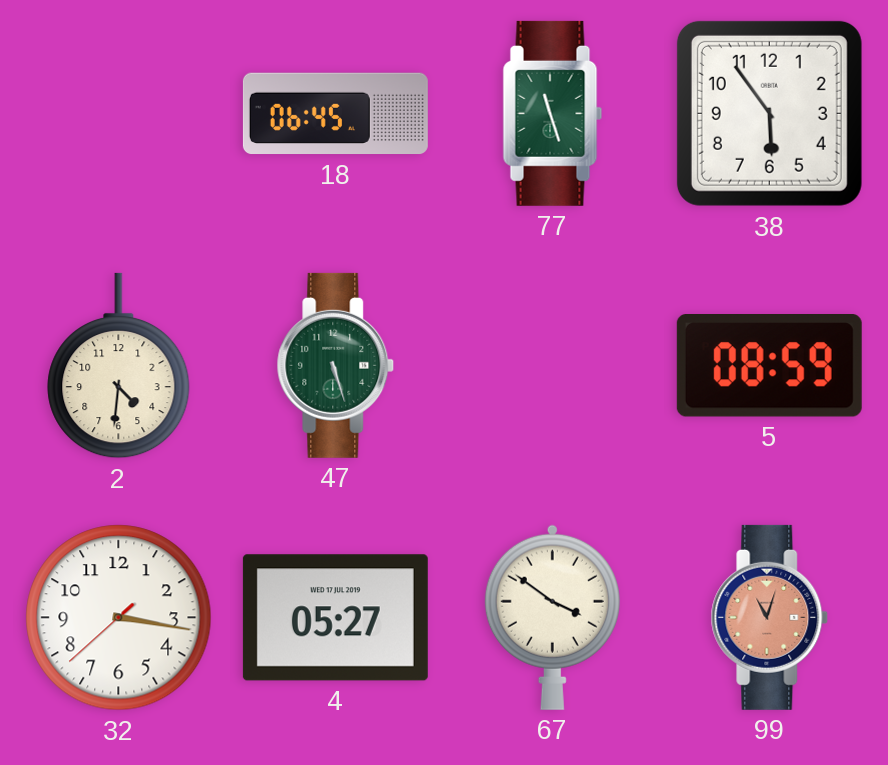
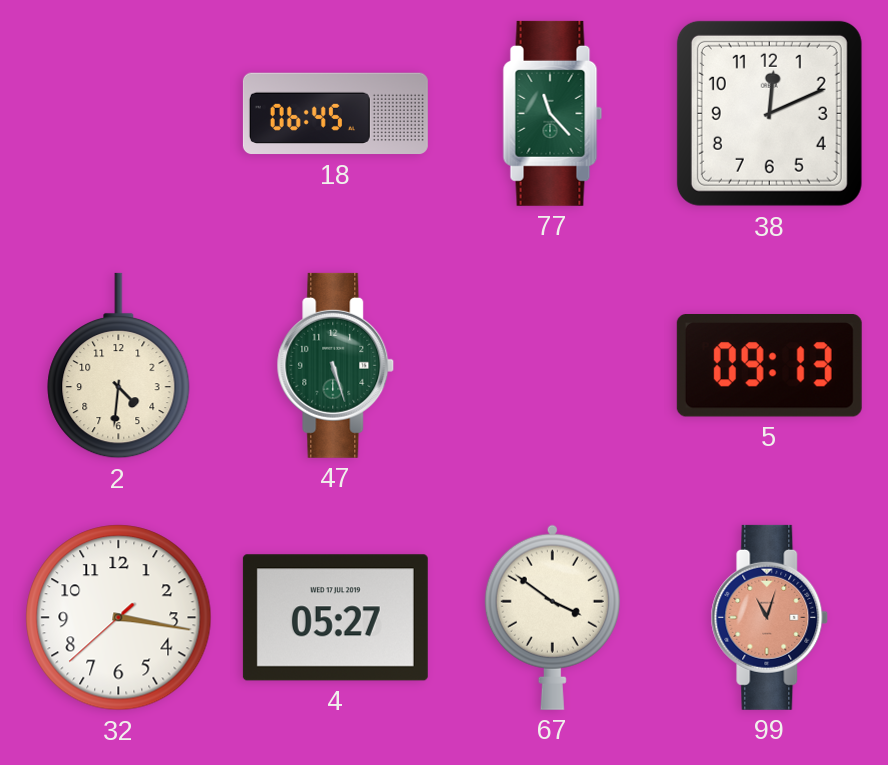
77: 11:27 -> 11:23
38: 5:54 -> 12:11
5: 08:59 -> 09:13
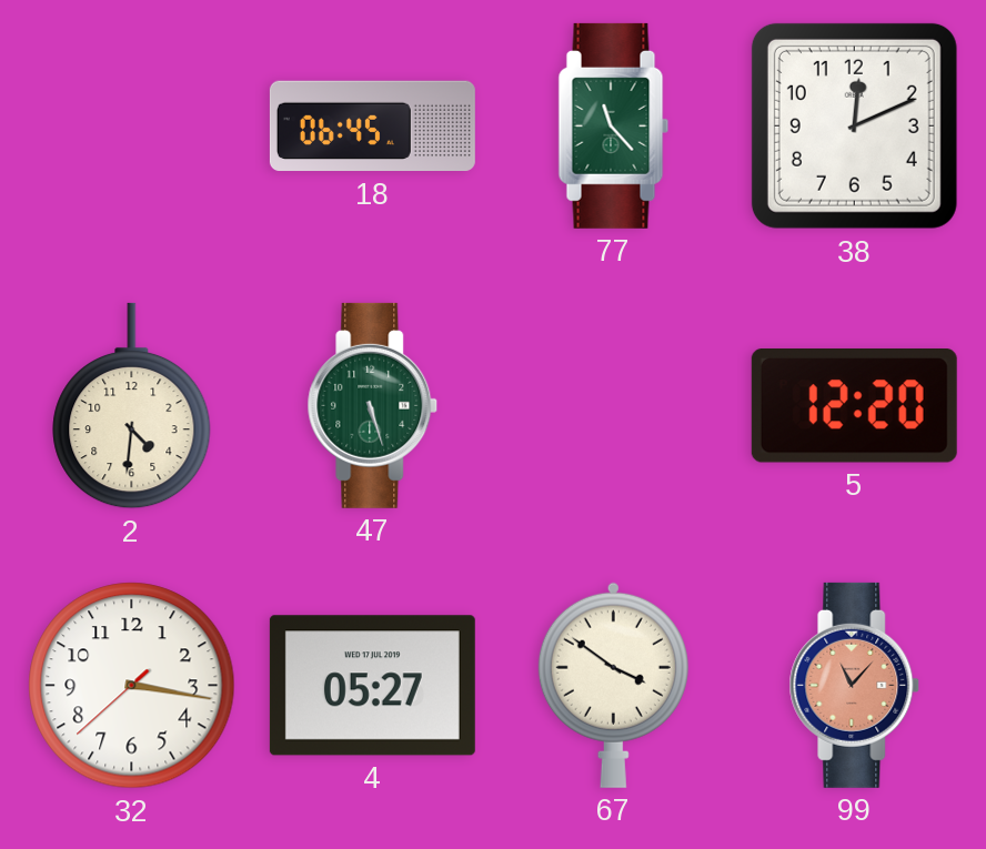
5: 09:13 -> 12:20
99: 11:03 -> 11:07
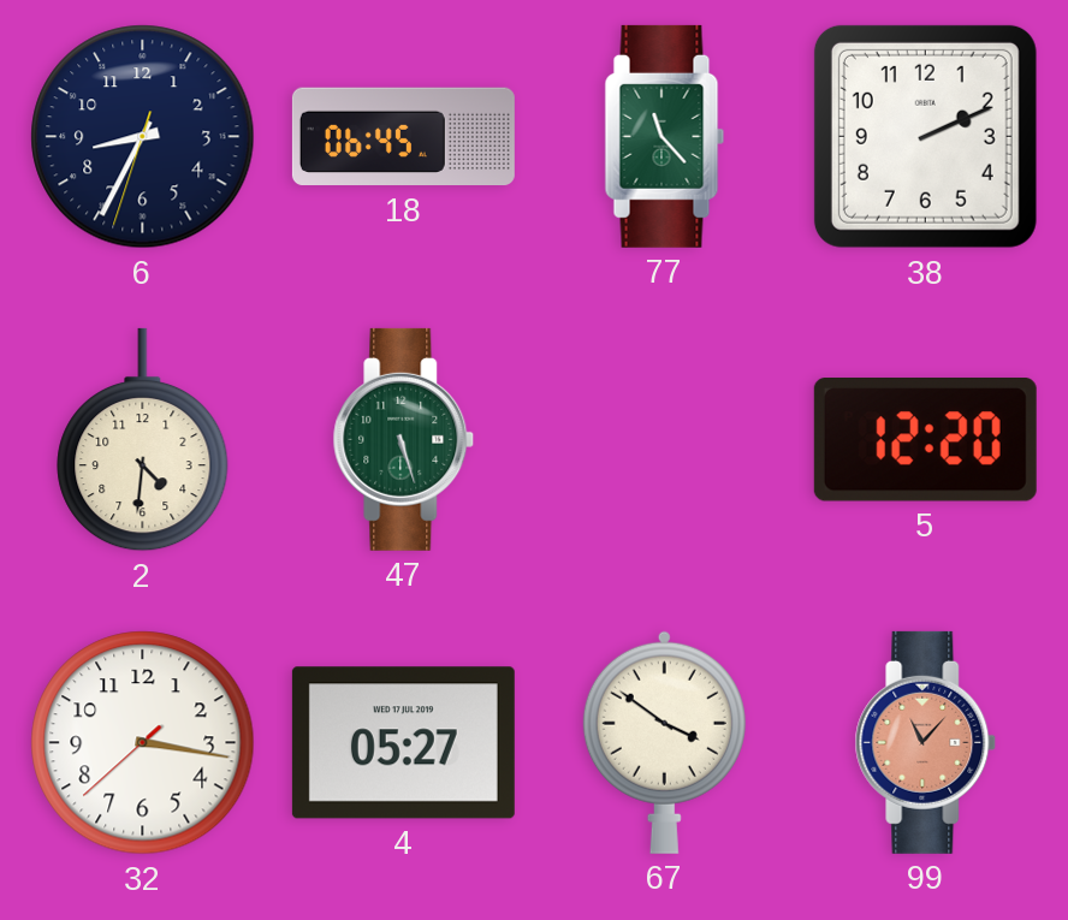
6: none -> 8:34
38: 12:11 -> 2:11
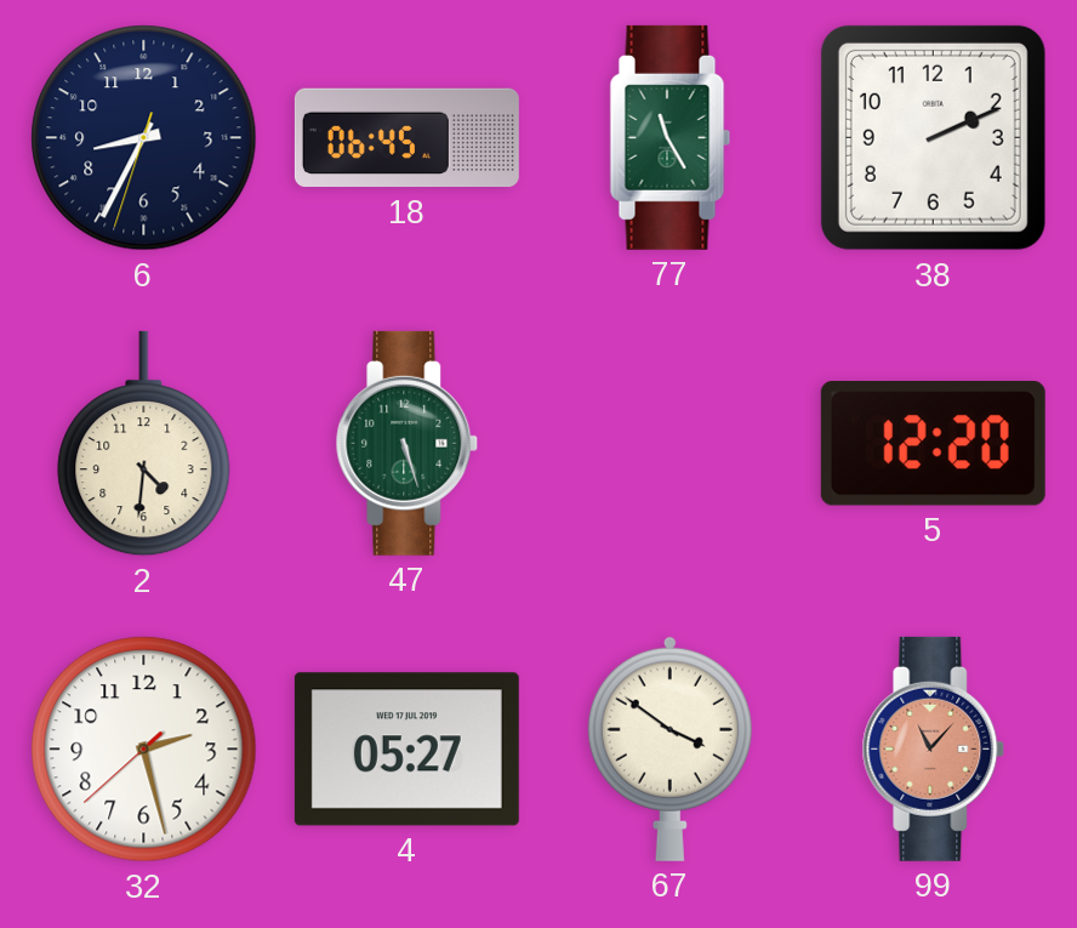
77: 11:23 -> 11:25
32: 3:16 -> 2:27
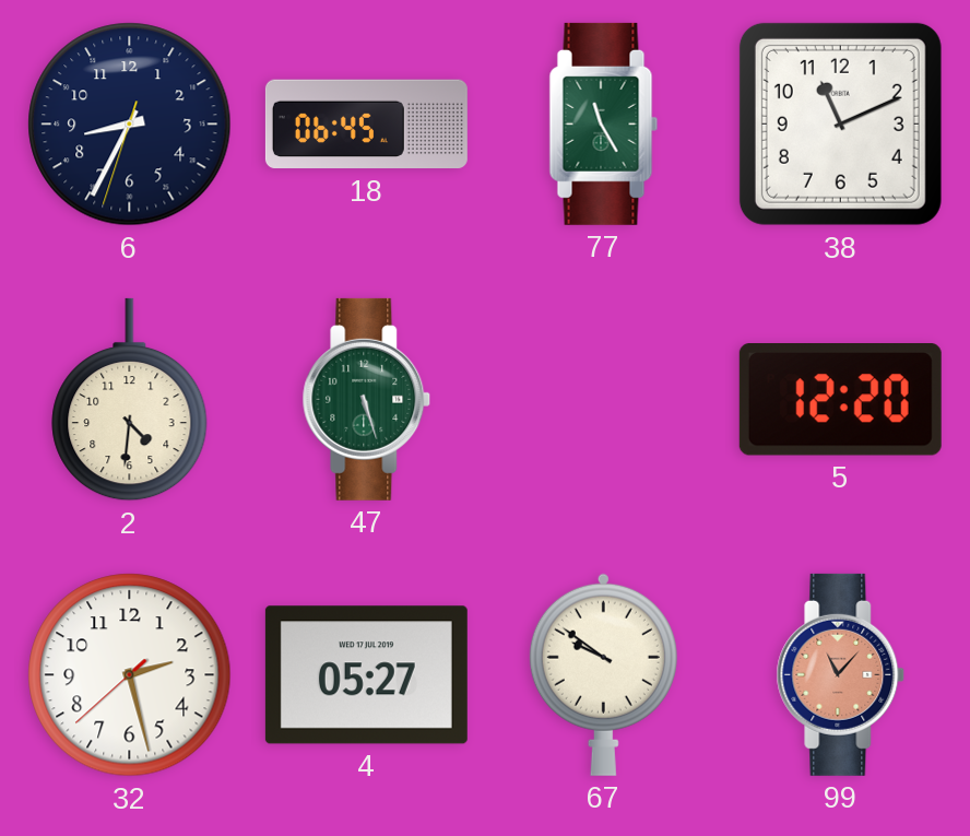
38: 2:11 -> 11:11
67: 3:51 -> 9:51
